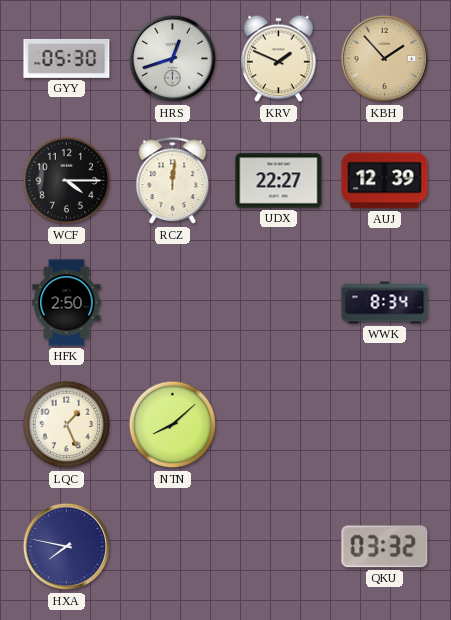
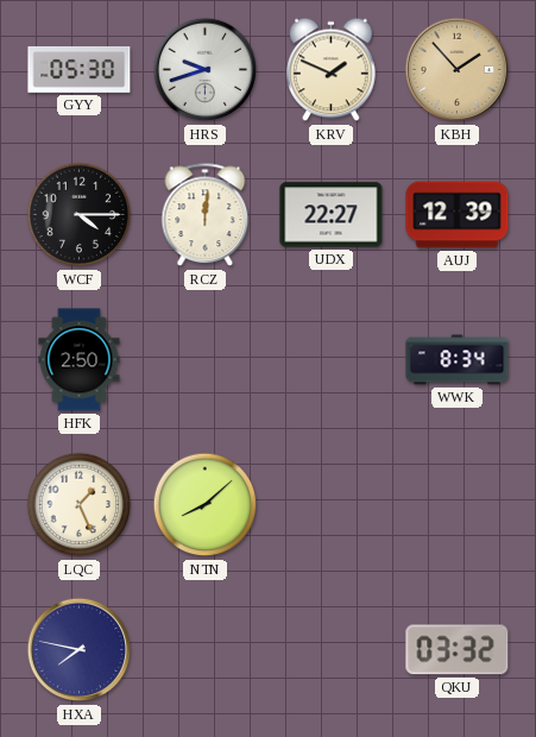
HRS: 12:42 -> 9:42
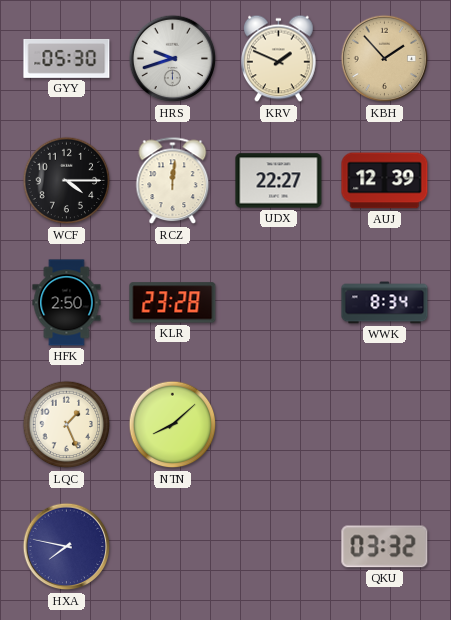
KLR: none -> 23:28
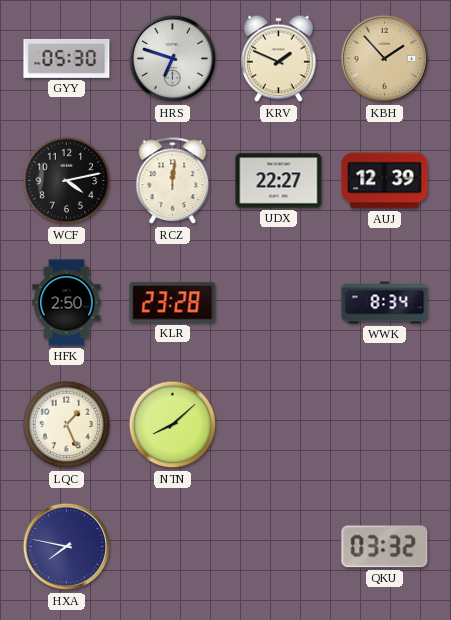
HRS: 9:42 -> 6:48
WCF: 4:15 -> 4:13
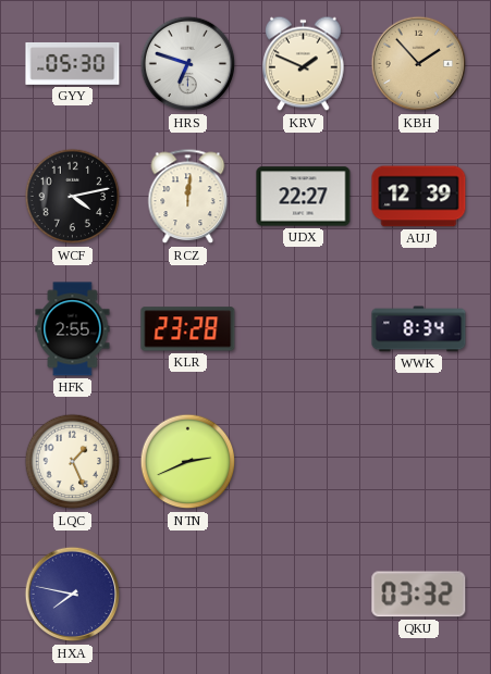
HFK: 2:50 -> 2:55
NTN: 8:08 -> 2:41
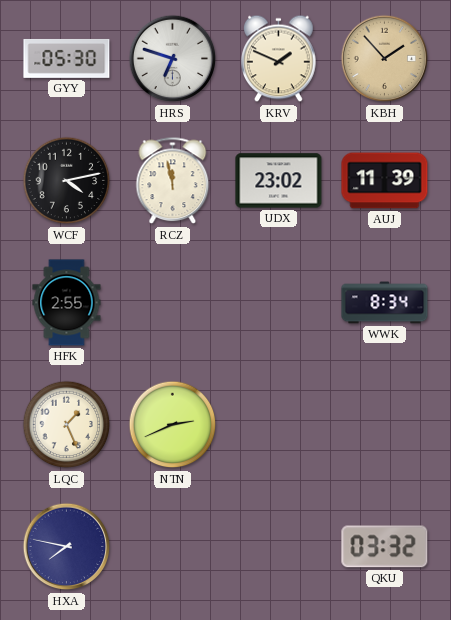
RCZ: 12:01 -> 11:58
UDX: 22:27 -> 23:02
AUJ: 12:39 -> 11:39
KLR: 23:28 -> none
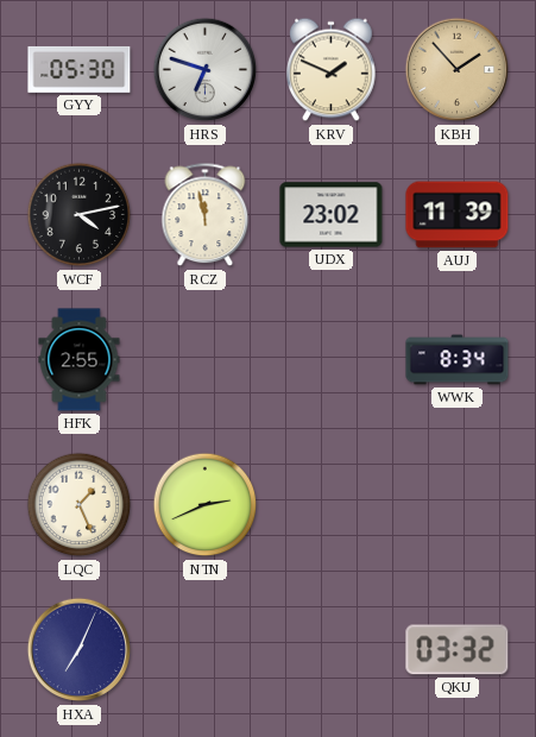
HXA: 7:47 -> 7:04
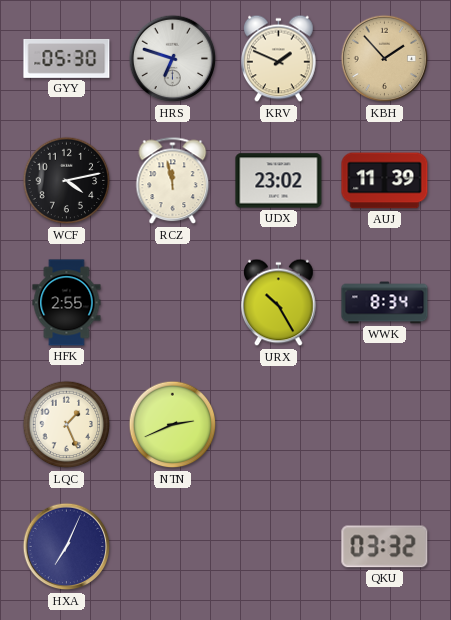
URX: none -> 10:25
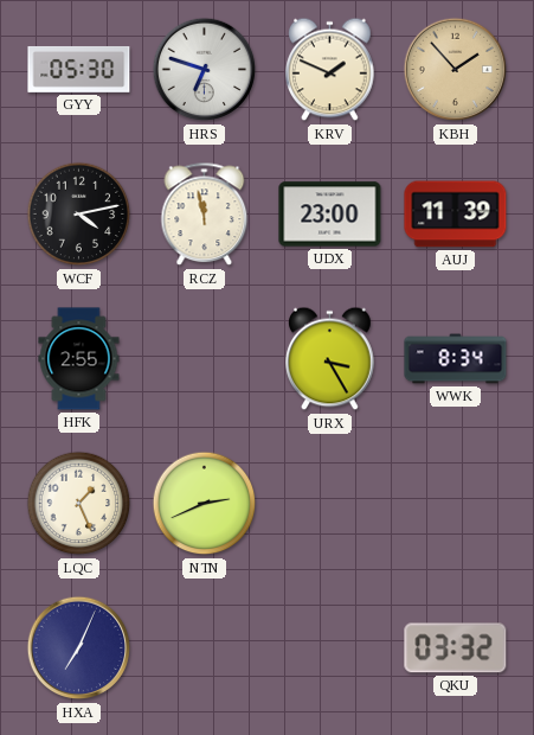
UDX: 23:02 -> 23:00
URX: 10:25 -> 3:25
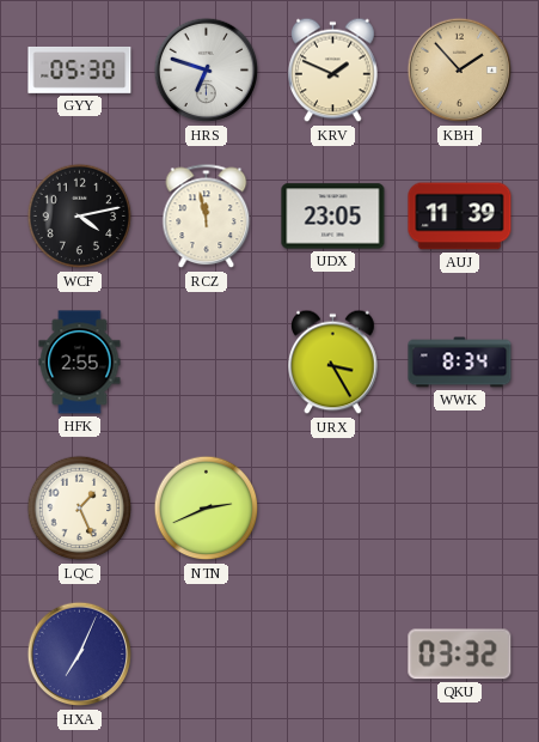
UDX: 23:00 -> 23:05
